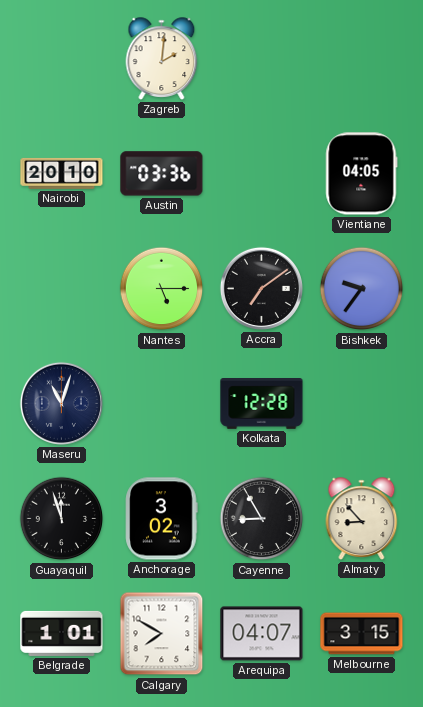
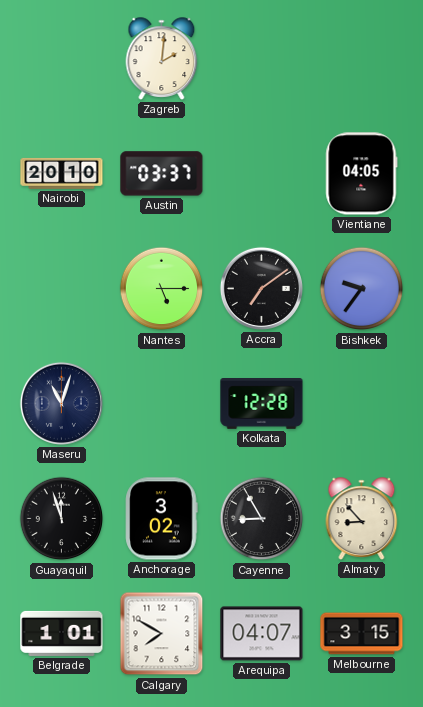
Austin: 03:36 -> 03:37
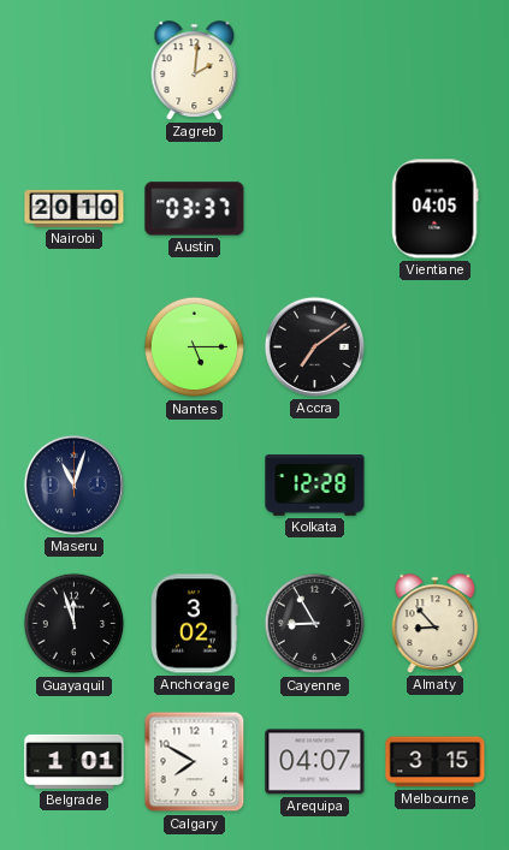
Bishkek: 9:36 -> none
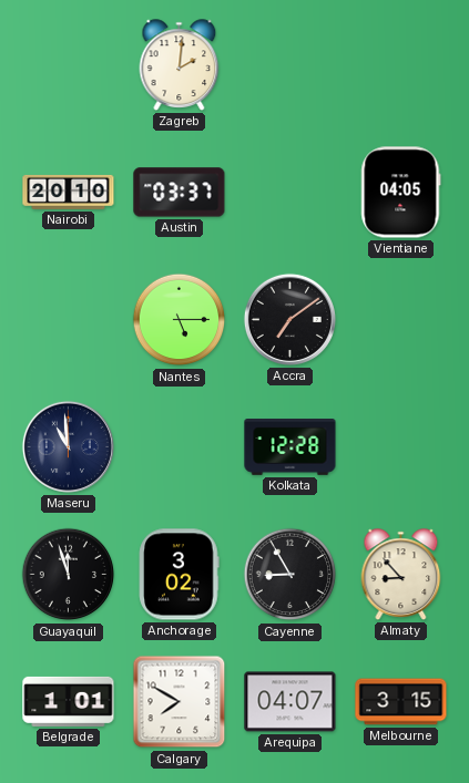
Maseru: 11:03 -> 10:59
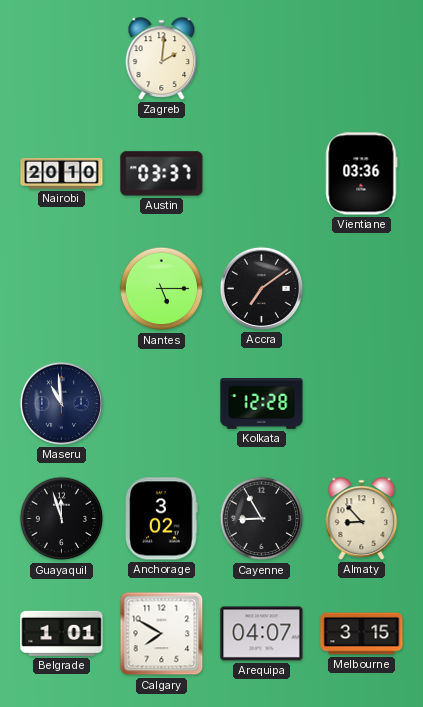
Vientiane: 04:05 -> 03:36
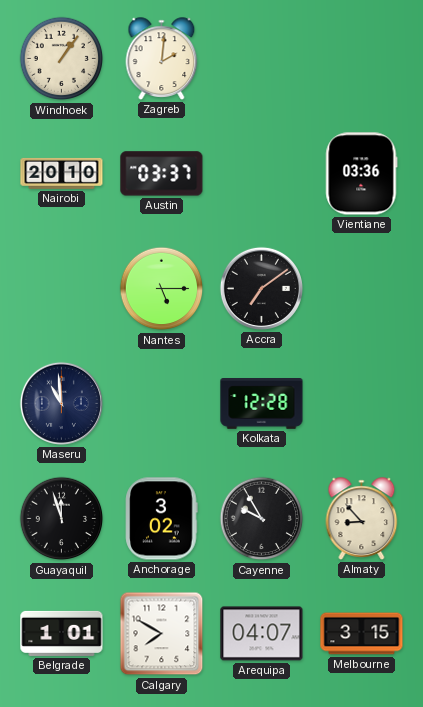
Windhoek: none -> 1:06
Cayenne: 8:55 -> 9:55
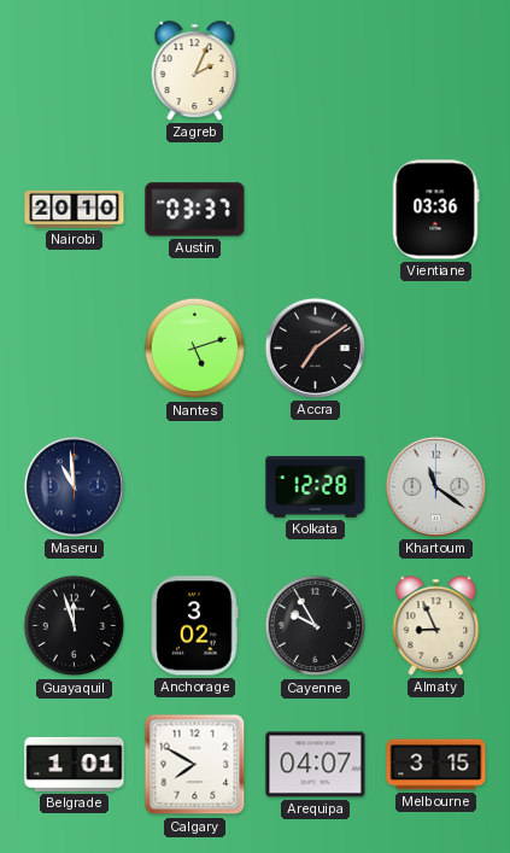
Windhoek: 1:06 -> none
Zagreb: 2:01 -> 2:04
Nantes: 5:15 -> 5:12
Khartoum: none -> 11:21
Almaty: 8:53 -> 8:56
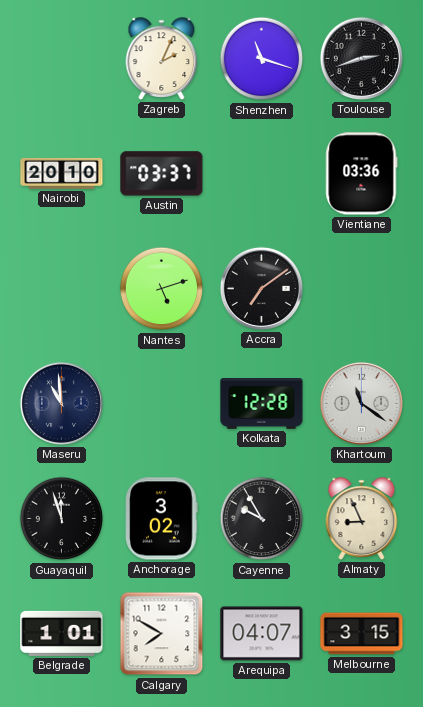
Shenzhen: none -> 11:18
Toulouse: none -> 2:42
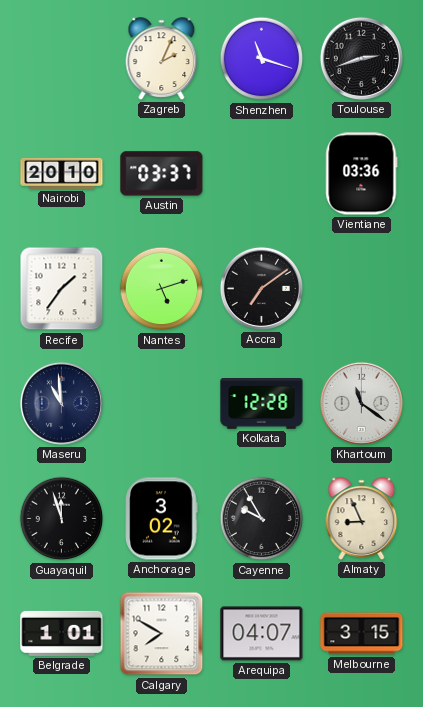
Recife: none -> 1:36
